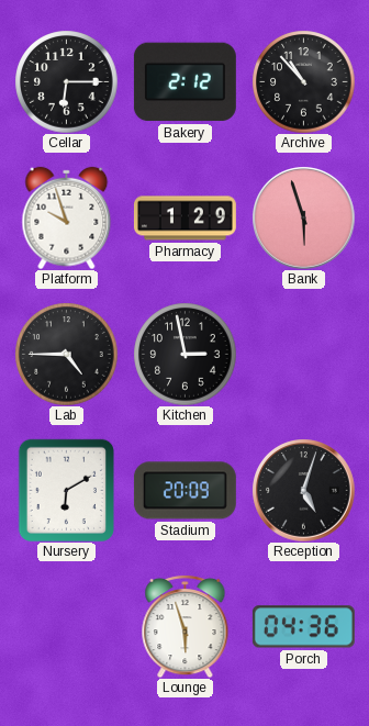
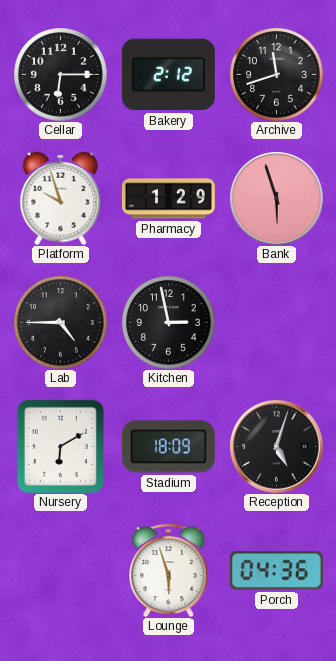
Archive: 10:53 -> 11:42
Stadium: 20:09 -> 18:09
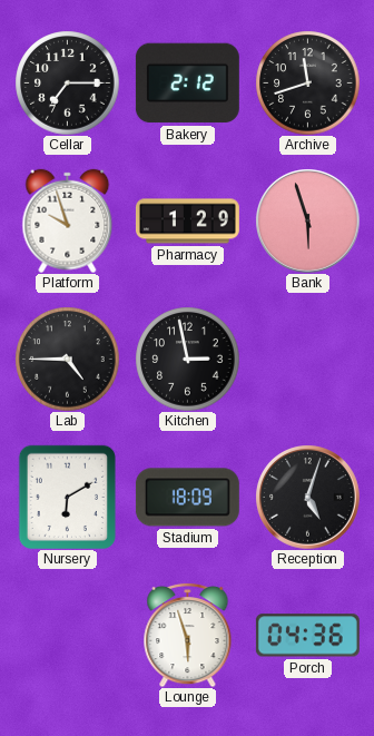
Cellar: 6:15 -> 7:15
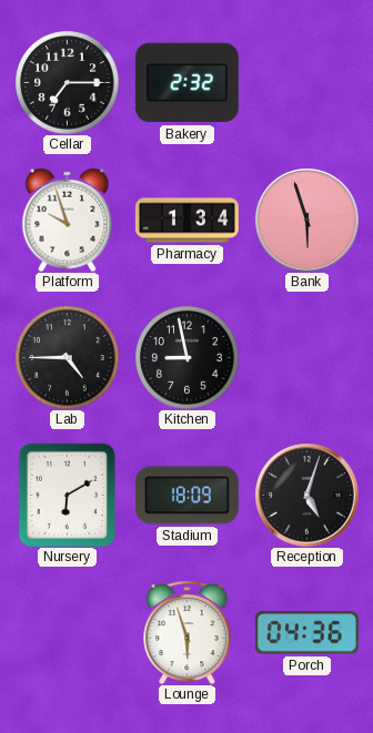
Bakery: 2:12 -> 2:32
Archive: 11:42 -> none
Pharmacy: 1:29 -> 1:34
Kitchen: 2:58 -> 8:58
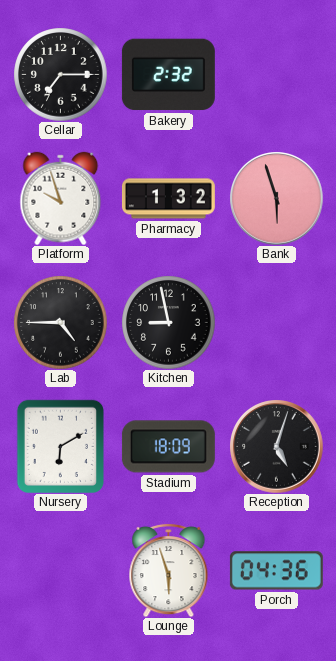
Pharmacy: 1:34 -> 1:32
